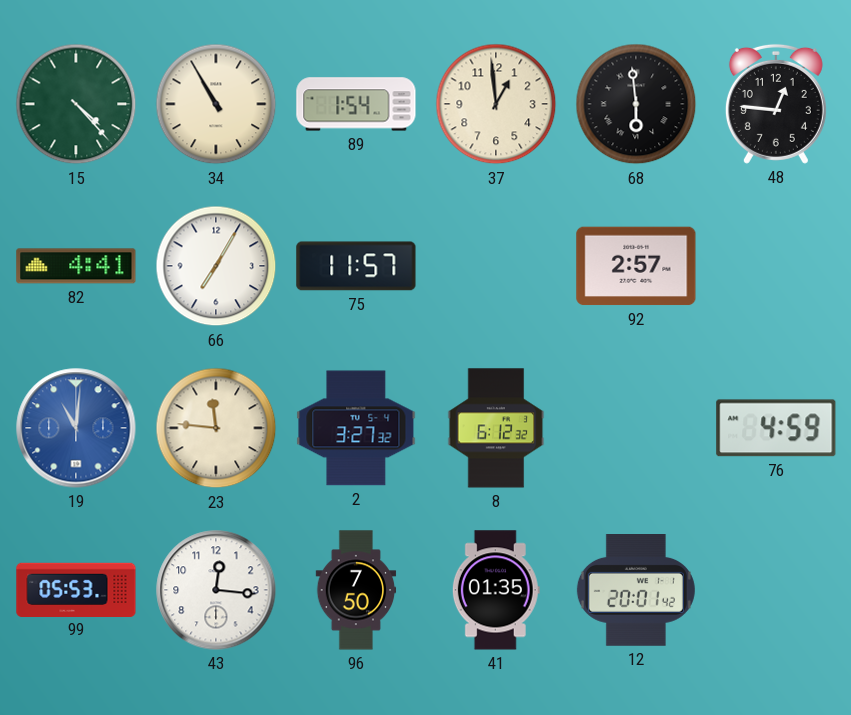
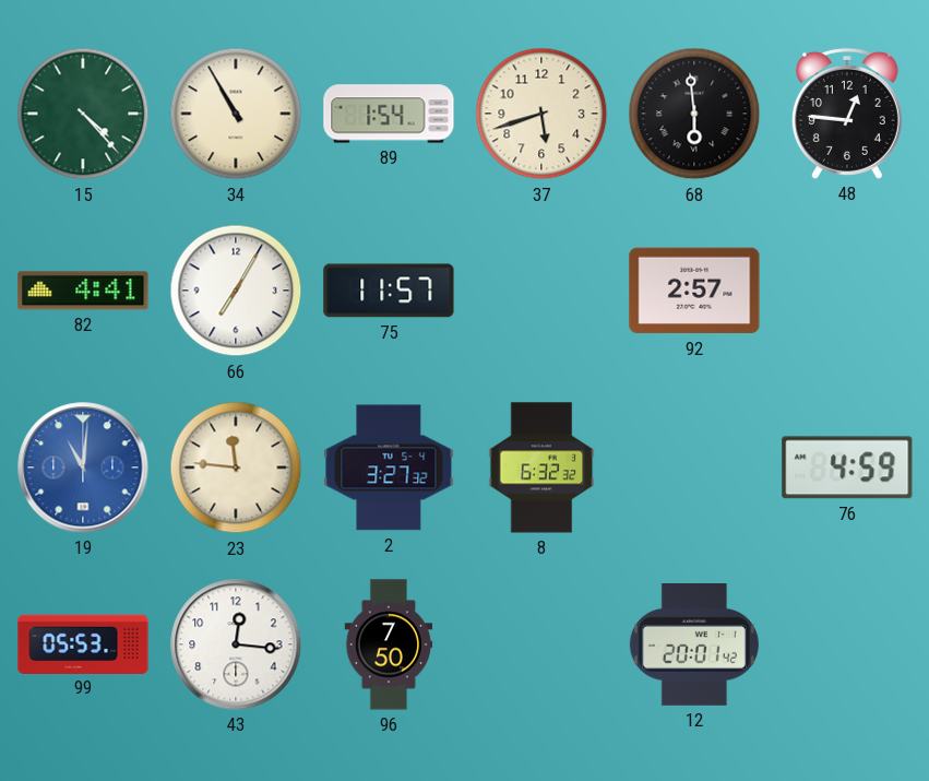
37: 12:59 -> 5:42
8: 6:12 -> 6:32
41: 01:35 -> none
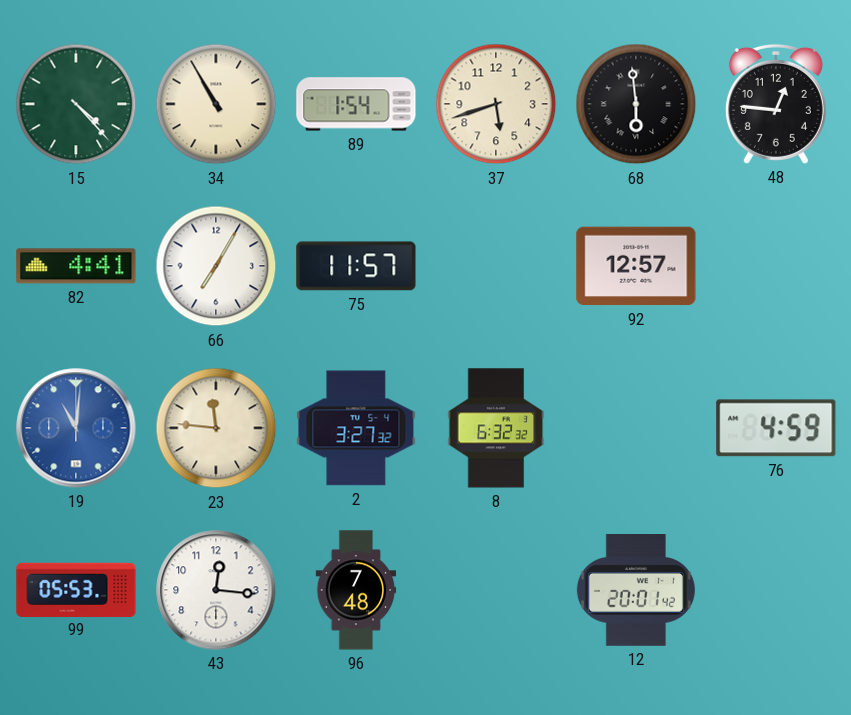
92: 2:57 -> 12:57
96: 7:50 -> 7:48
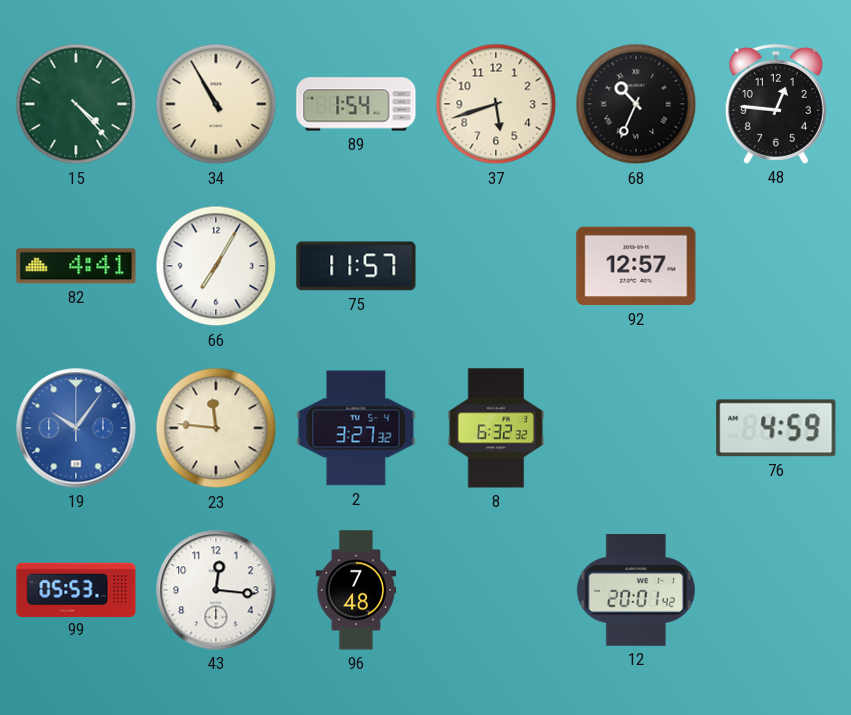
68: 5:59 -> 10:34
19: 11:01 -> 10:06
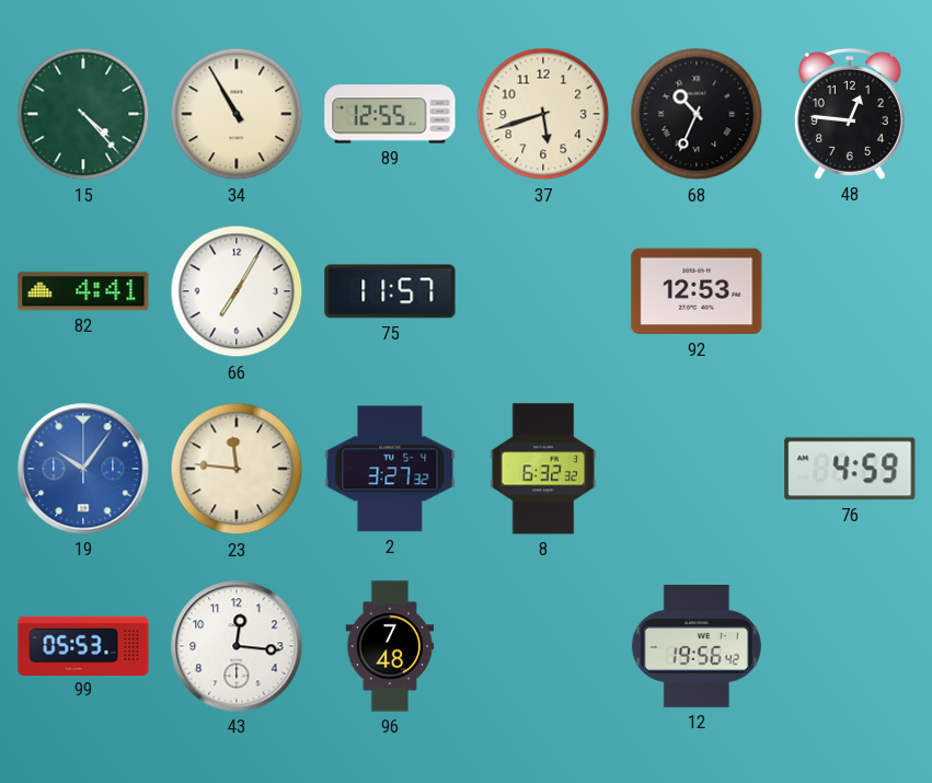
89: 1:54 -> 12:55
92: 12:57 -> 12:53
12: 20:01 -> 19:56
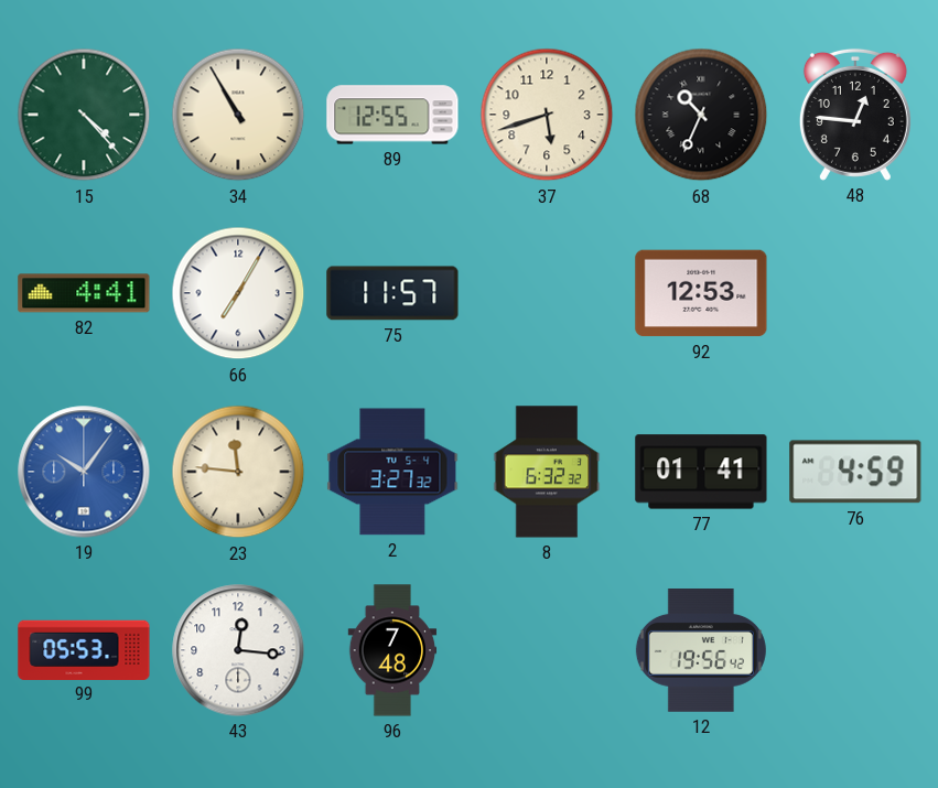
77: none -> 01:41
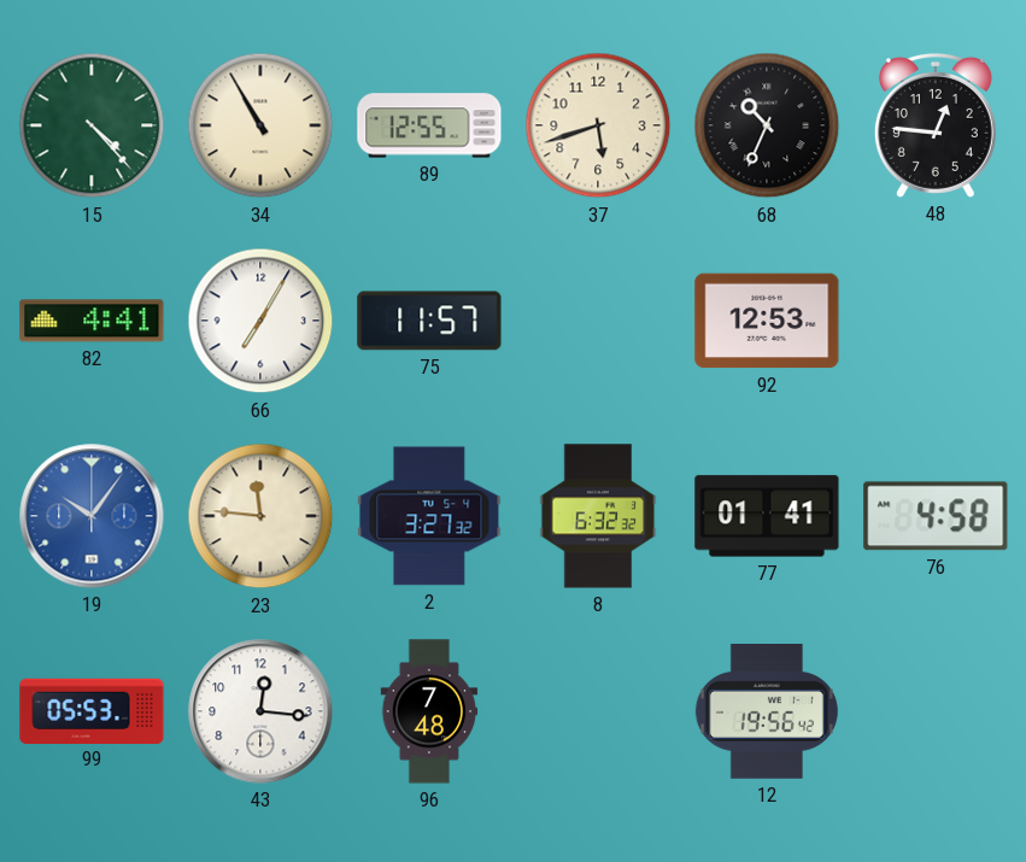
76: 4:59 -> 4:58
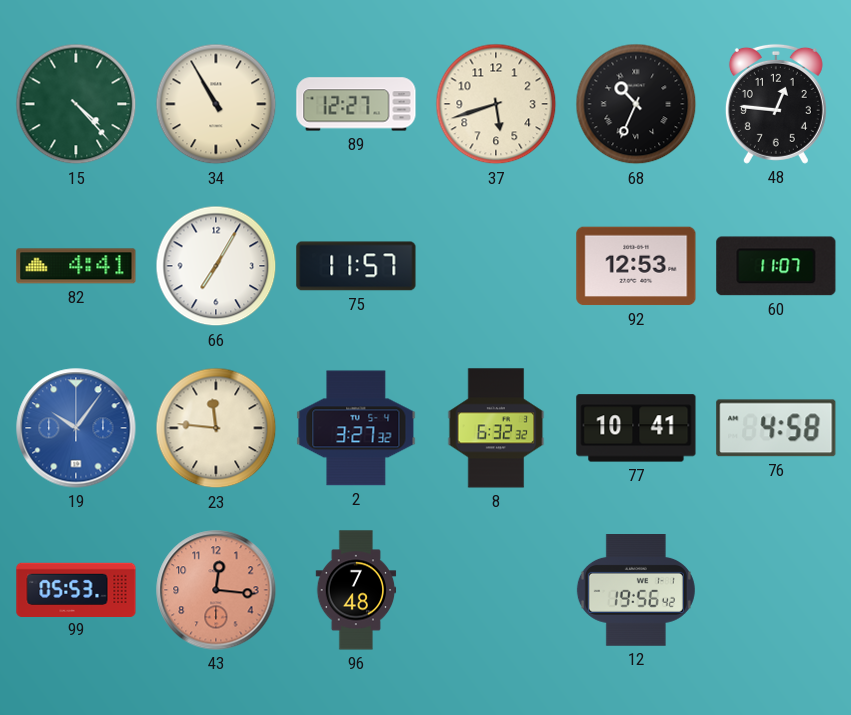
89: 12:55 -> 12:27
60: none -> 11:07
77: 01:41 -> 10:41
43 dial: white -> salmon
